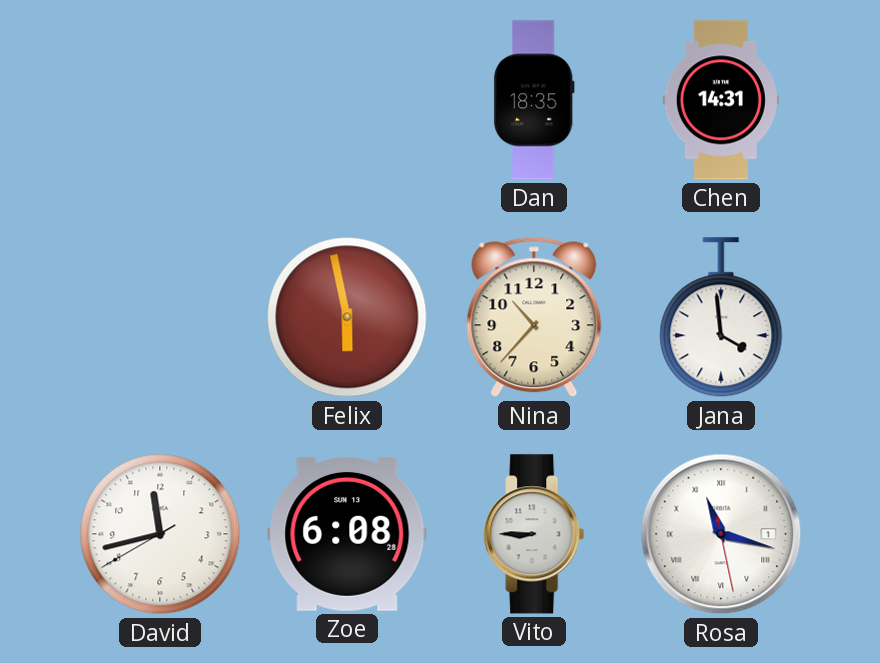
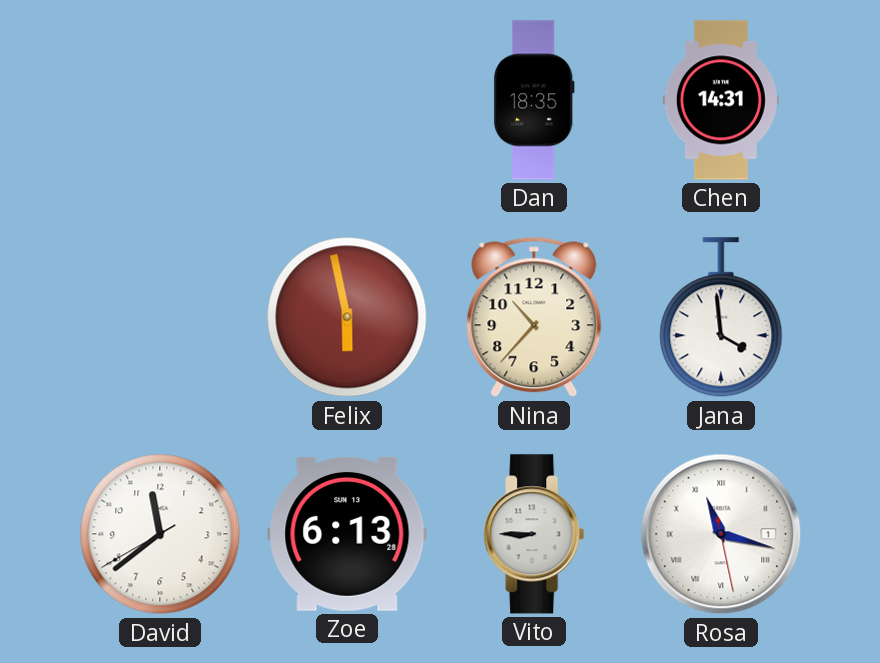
David: 11:42 -> 11:38
Zoe: 6:08 -> 6:13
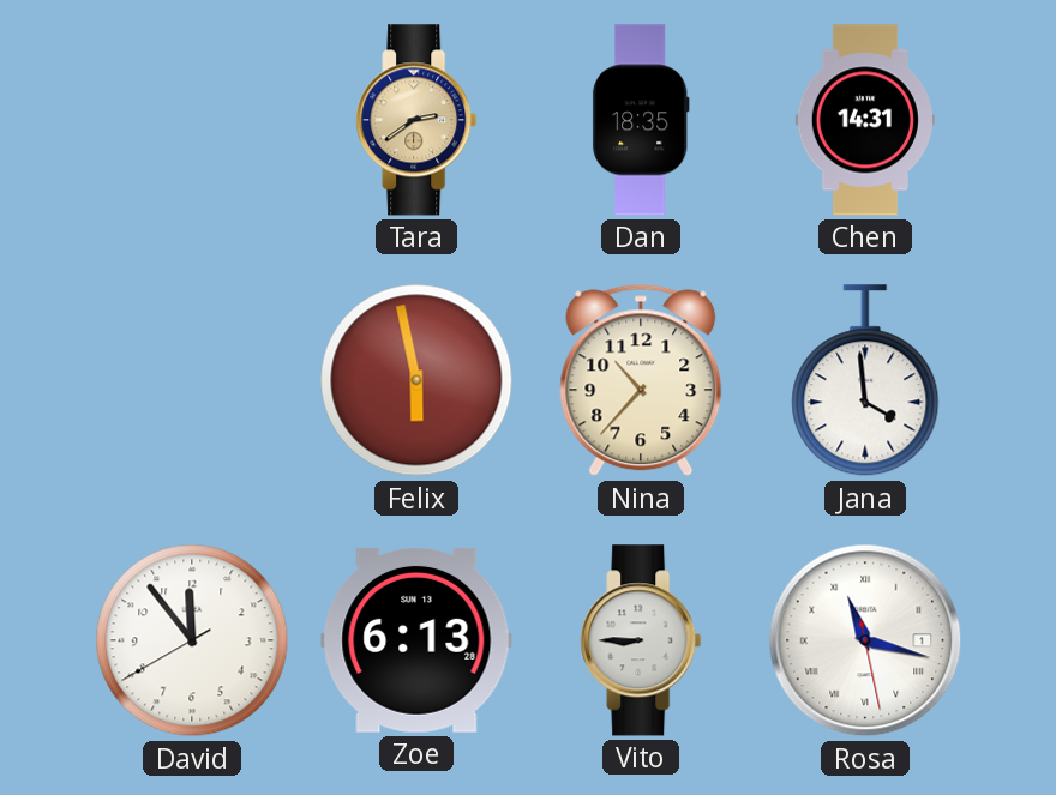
Tara: none -> 2:39
David: 11:38 -> 11:53
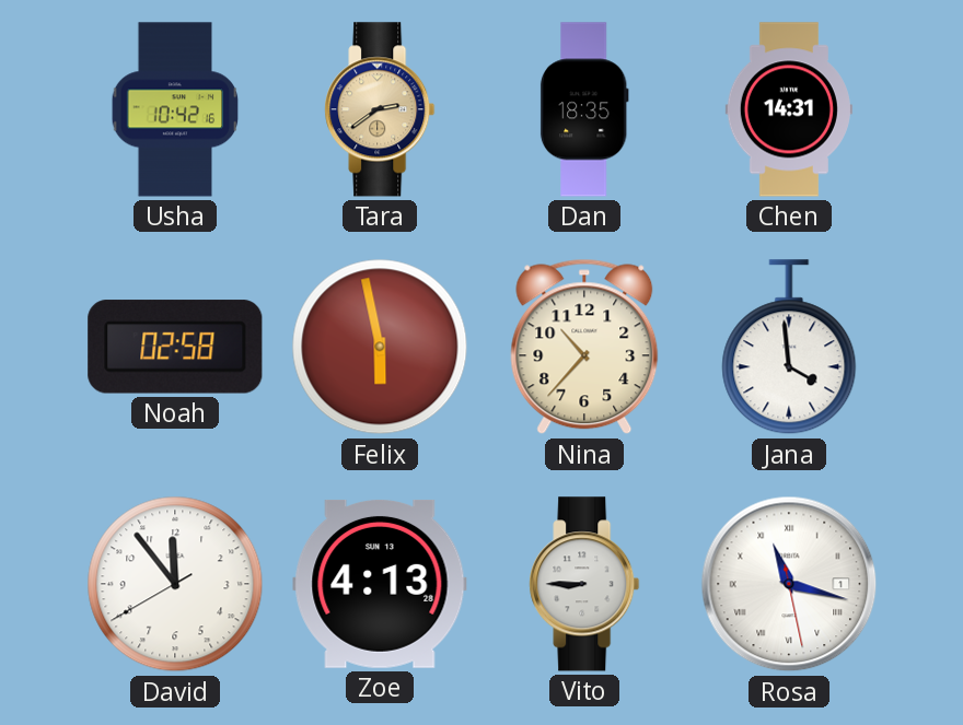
Usha: none -> 10:42
Noah: none -> 02:58
Zoe: 6:13 -> 4:13
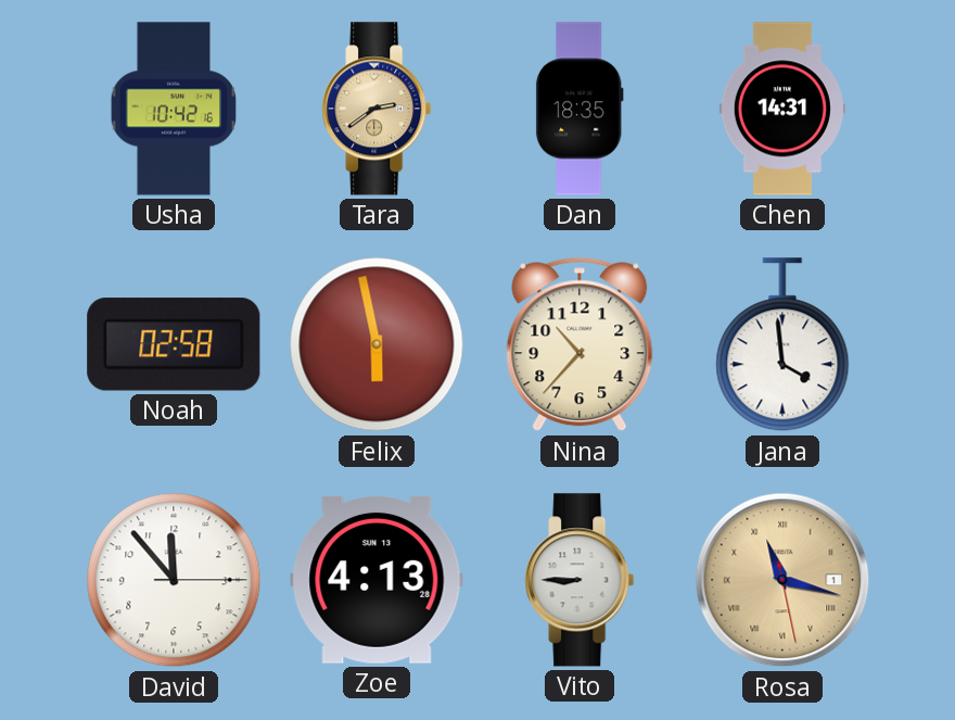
David: 11:53:40 -> 11:53:15
Rosa dial: white -> champagne
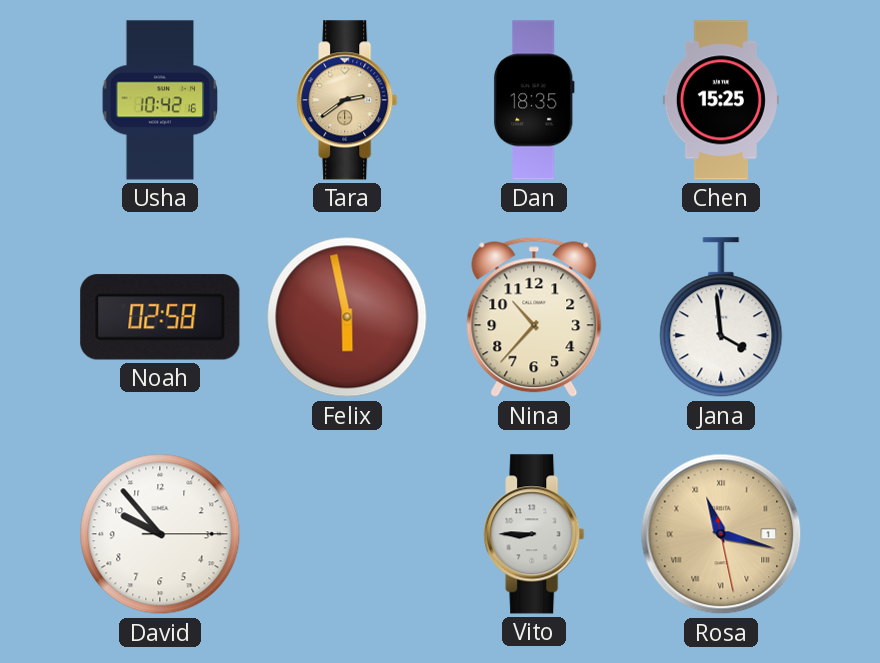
Chen: 14:31 -> 15:25
David: 11:53 -> 9:53
Zoe: 4:13 -> none
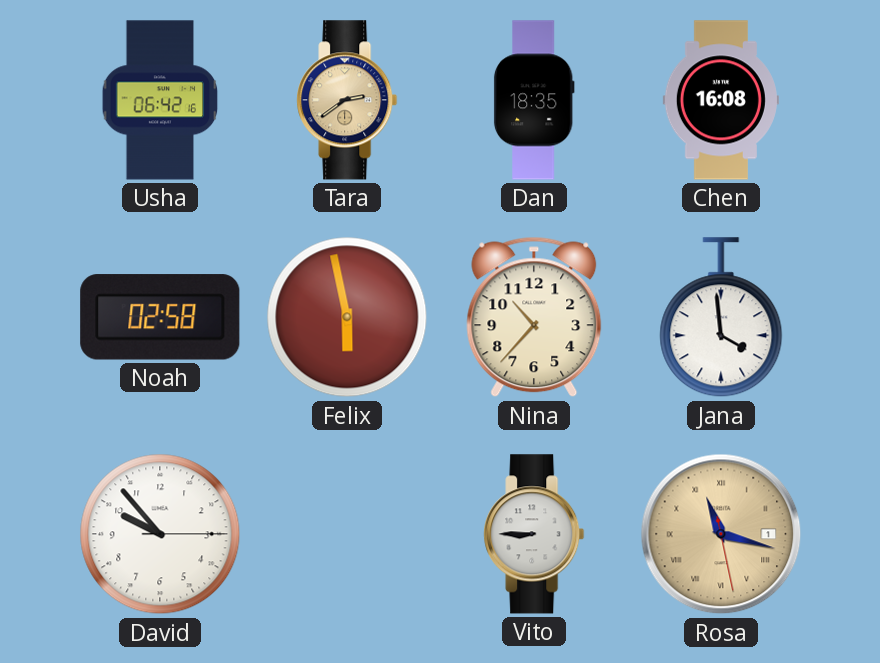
Usha: 10:42 -> 06:42
Chen: 15:25 -> 16:08
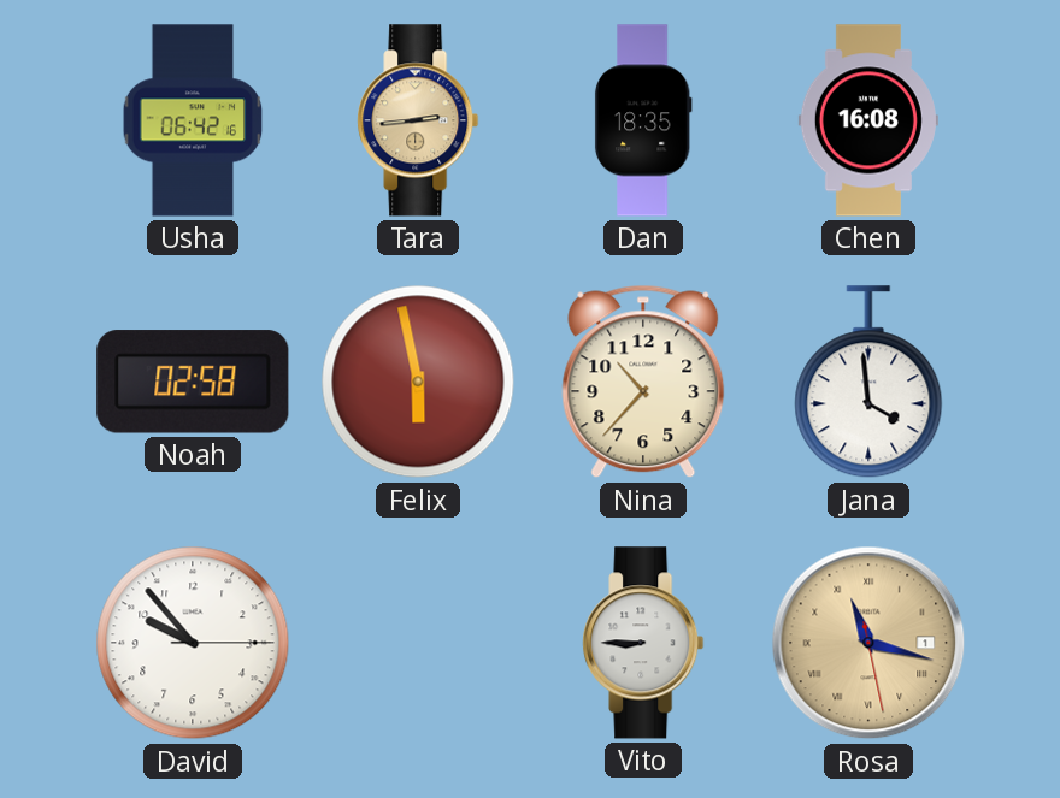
Tara: 2:39 -> 2:44
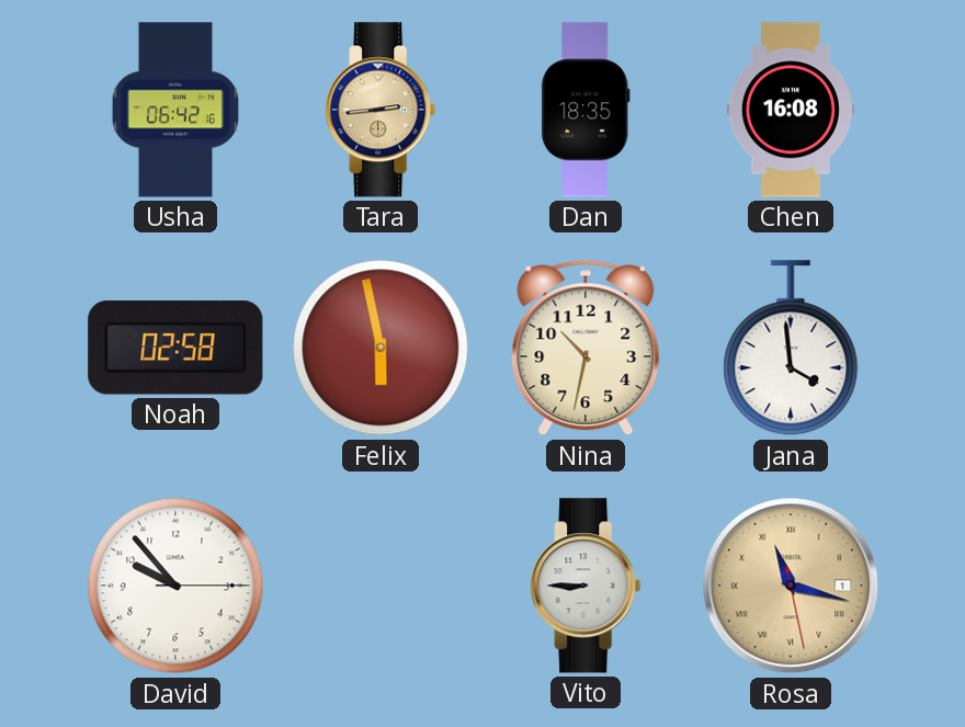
Nina: 10:37 -> 10:32
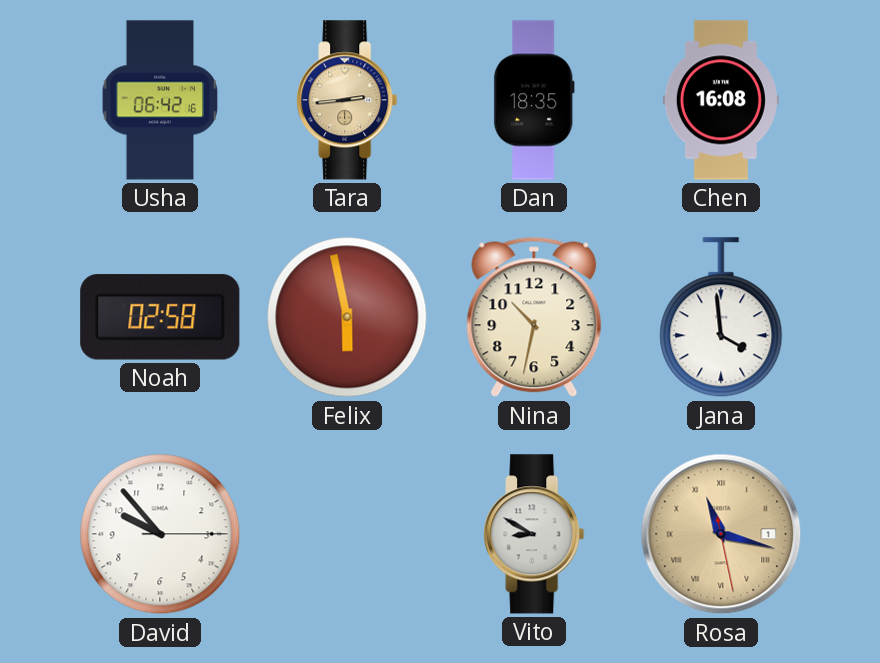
Vito: 8:45 -> 8:50
